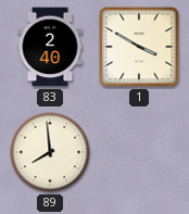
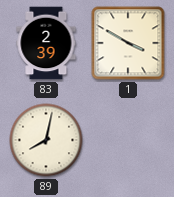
83: 2:40 -> 2:39
89: 7:59 -> 8:02
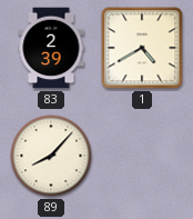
1: 3:50 -> 4:40
89: 8:02 -> 8:07
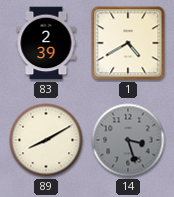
89: 8:07 -> 8:10
14: none -> 3:27
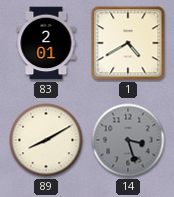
83: 2:39 -> 2:01
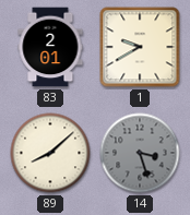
1: 4:40 -> 9:40
89: 8:10 -> 8:08
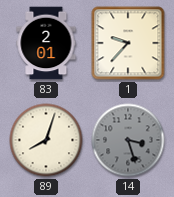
1: 9:40 -> 9:37
89: 8:08 -> 8:03
